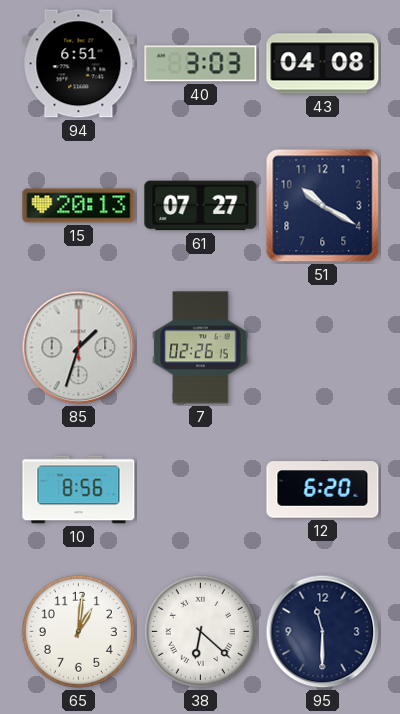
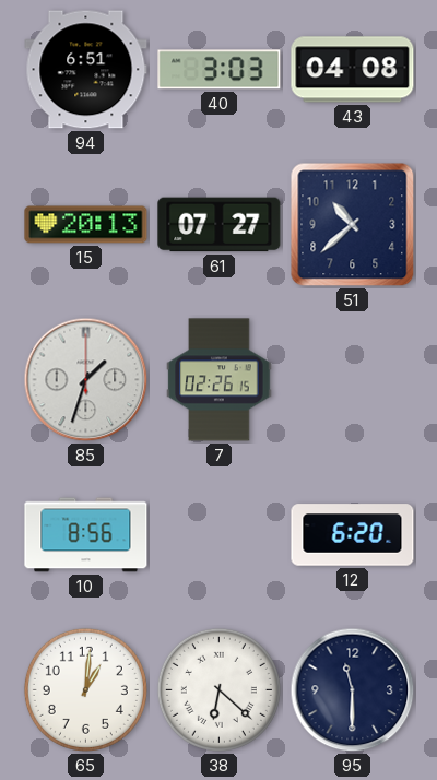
51: 10:20 -> 10:38
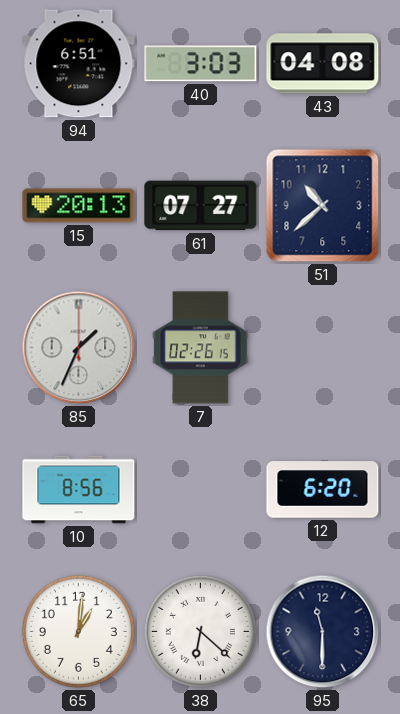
85: 1:33 -> 1:34
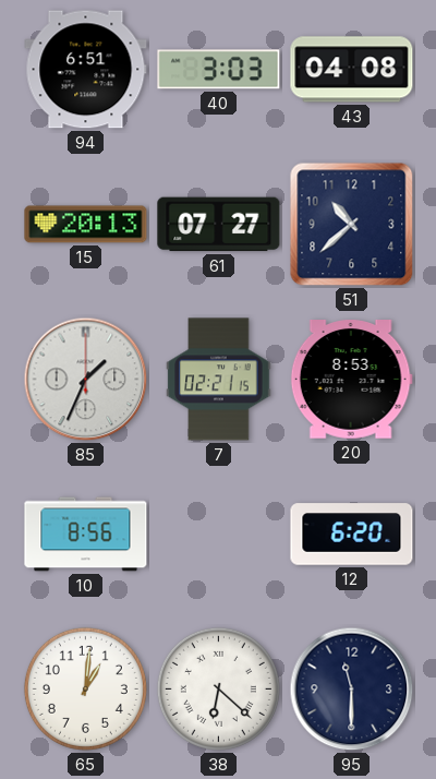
7: 02:26 -> 02:21
20: none -> 8:53
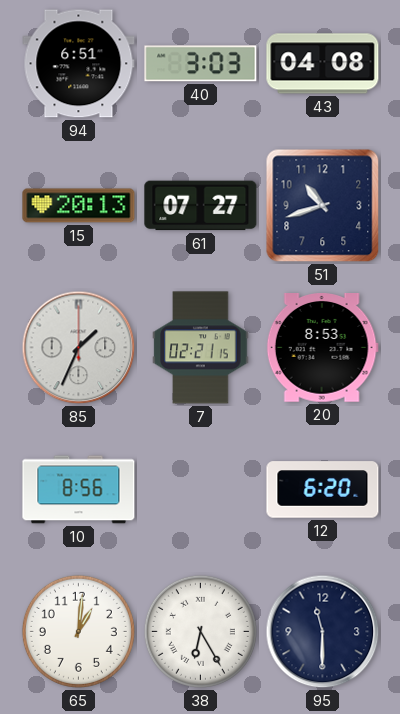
51: 10:38 -> 10:42
38: 6:22 -> 6:25
